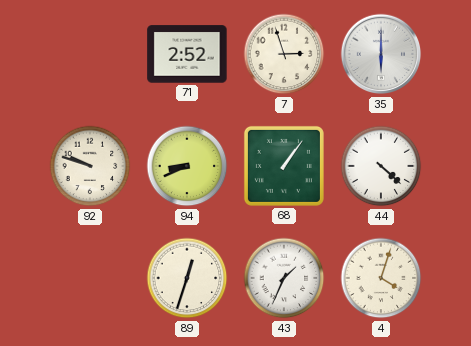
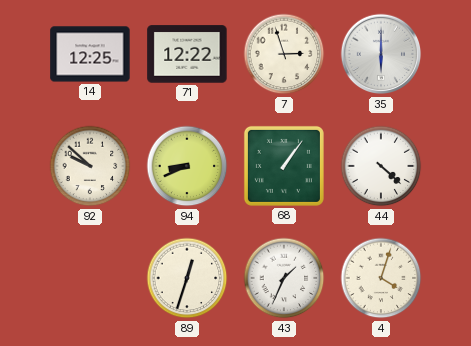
14: none -> 12:25
71: 2:52 -> 12:22
92: 9:48 -> 9:52
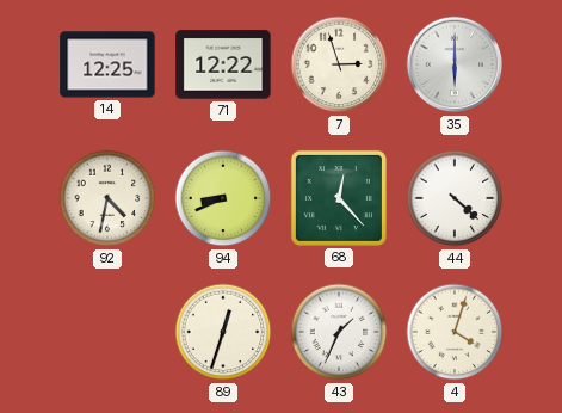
92: 9:52 -> 4:32
68: 1:06 -> 12:23
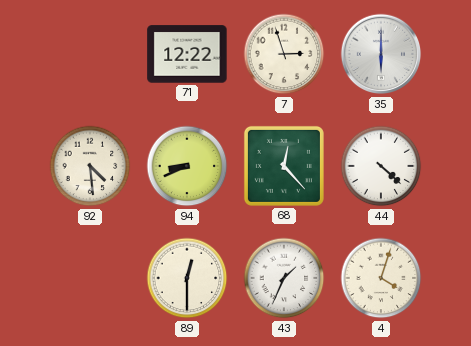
14: 12:25 -> none
92: 4:32 -> 4:29
89: 12:33 -> 12:30
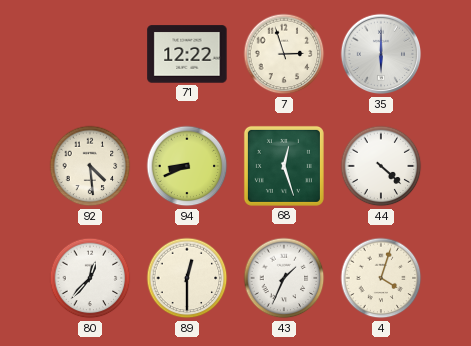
68: 12:23 -> 12:27
80: none -> 12:37
